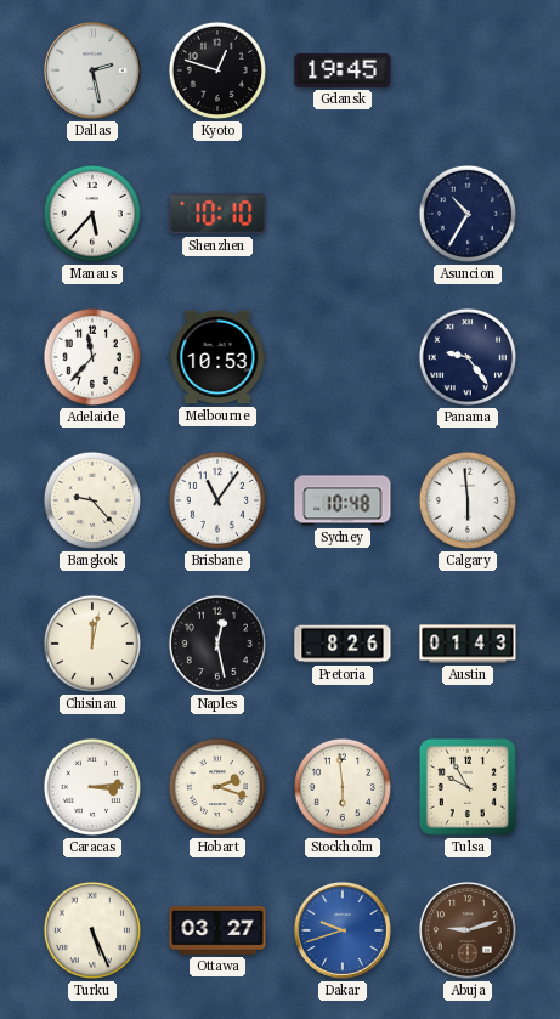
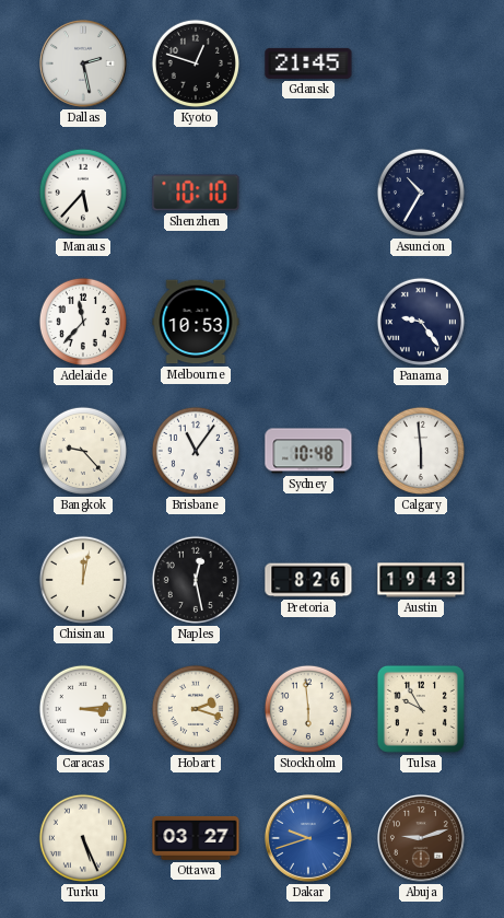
Gdansk: 19:45 -> 21:45
Austin: 01:43 -> 19:43
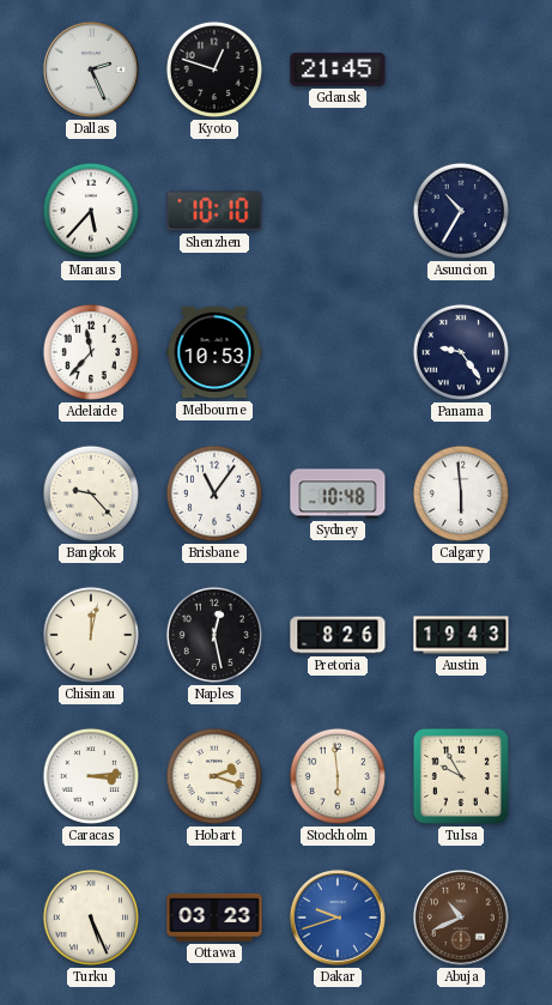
Dallas: 2:28 -> 2:26
Ottawa: 03:27 -> 03:23
Abuja: 9:12 -> 10:41
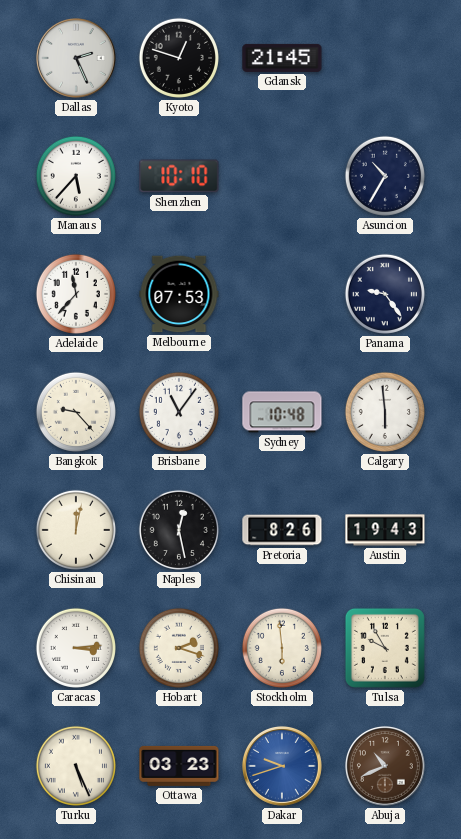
Melbourne: 10:53 -> 07:53
